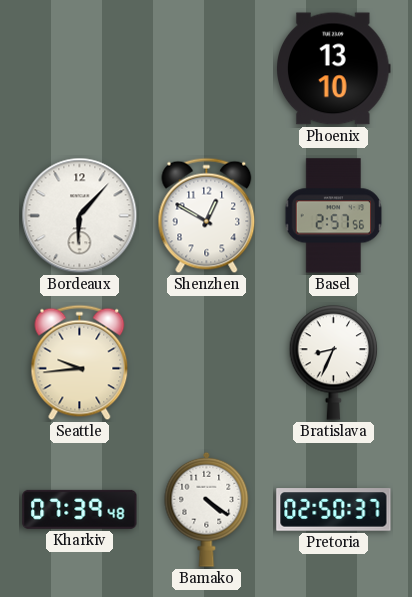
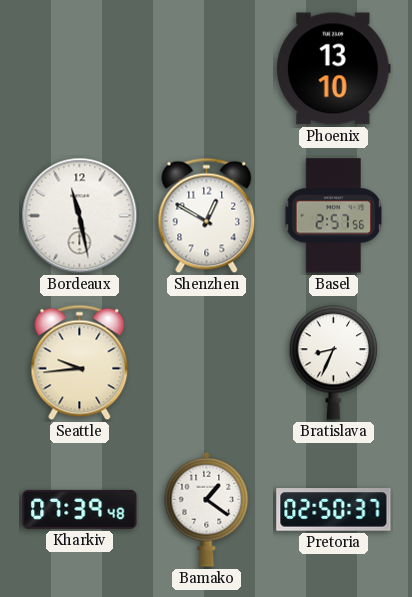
Bordeaux: 6:07 -> 11:28
Bamako: 4:21 -> 1:21
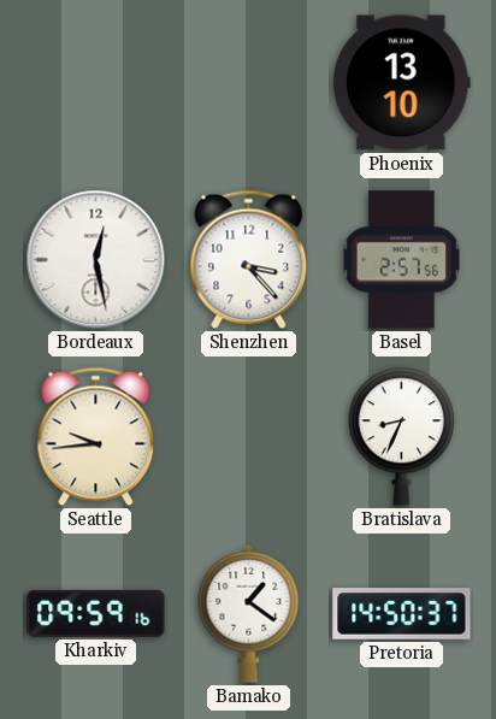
Bordeaux: 11:28 -> 12:28
Shenzhen: 12:50 -> 3:23
Kharkiv: 07:39 -> 09:59
Pretoria: 02:50 -> 14:50
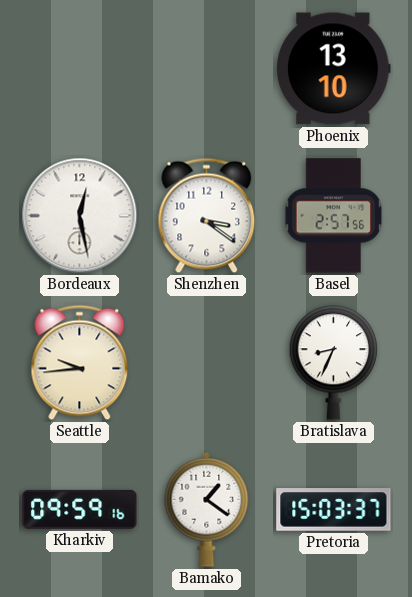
Shenzhen: 3:23 -> 3:21
Pretoria: 14:50 -> 15:03
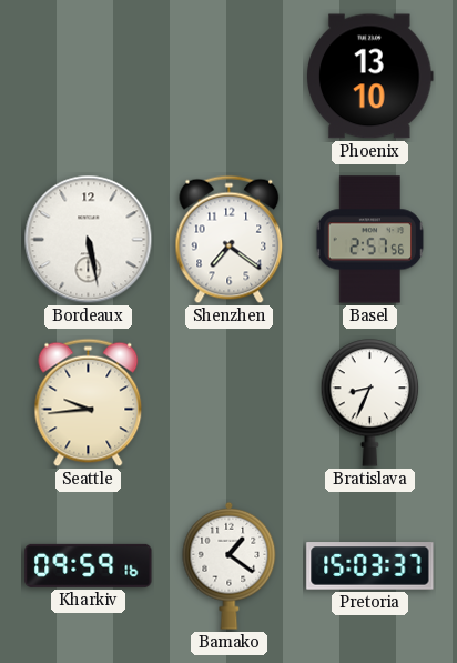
Bordeaux: 12:28 -> 5:28
Shenzhen: 3:21 -> 7:21
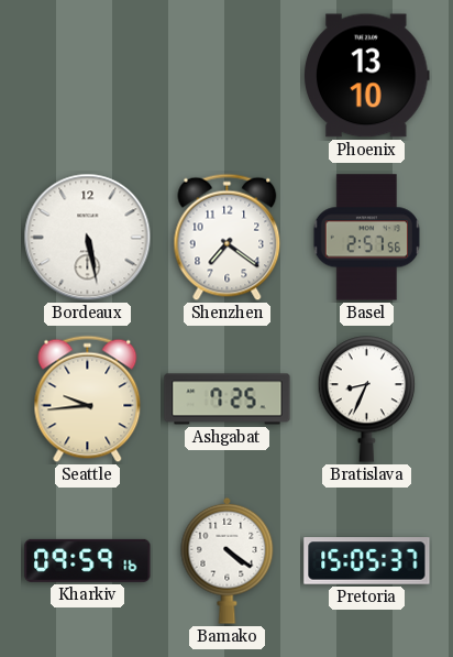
Ashgabat: none -> 7:25
Bamako: 1:21 -> 4:21
Pretoria: 15:03 -> 15:05
